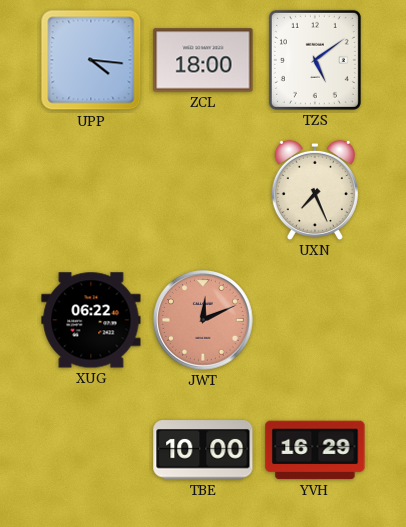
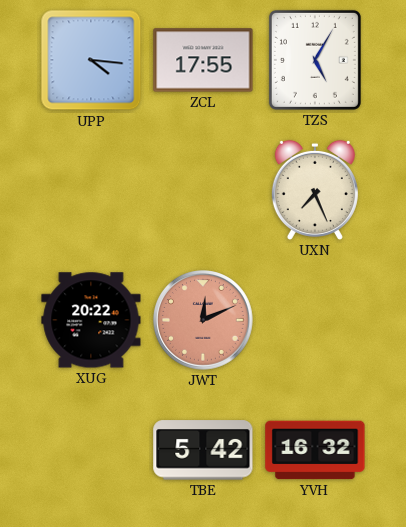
ZCL: 18:00 -> 17:55
TZS: 5:09 -> 5:05
XUG: 06:22 -> 20:22
TBE: 10:00 -> 5:42
YVH: 16:29 -> 16:32
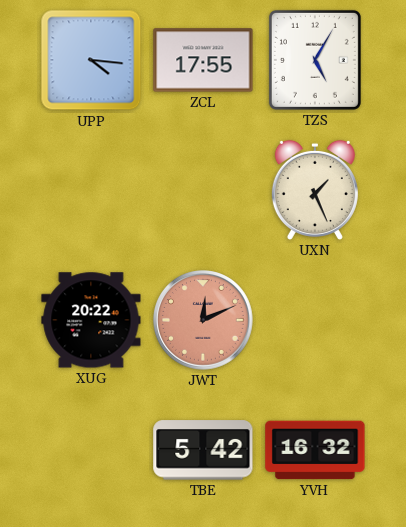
UXN: 7:26 -> 1:26
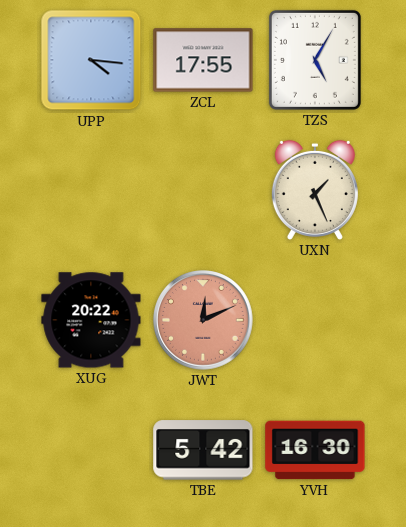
YVH: 16:32 -> 16:30
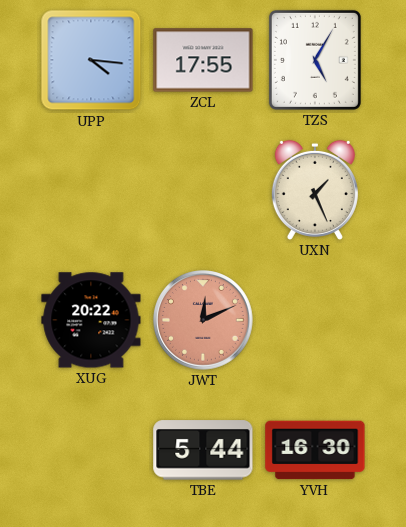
TBE: 5:42 -> 5:44
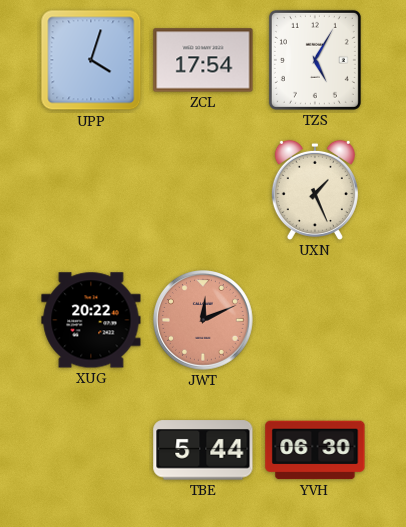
UPP: 4:16 -> 4:03
ZCL: 17:55 -> 17:54
YVH: 16:30 -> 06:30
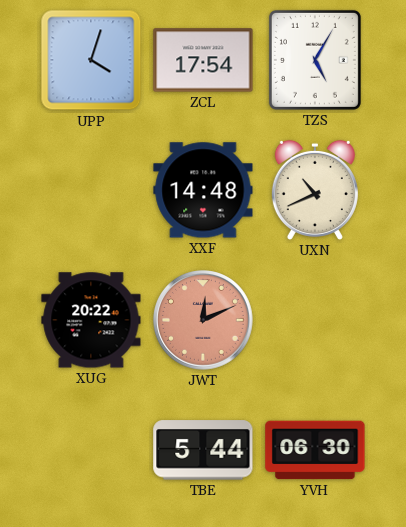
XXF: none -> 14:48
UXN: 1:26 -> 10:41
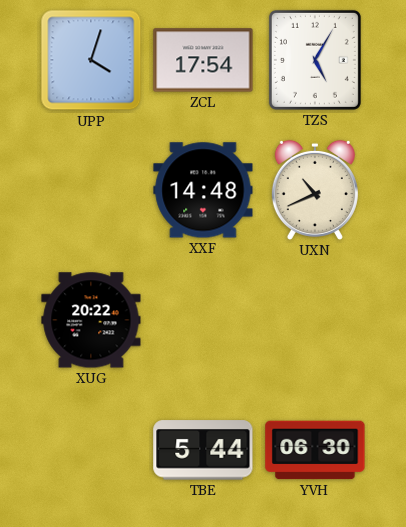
JWT: 12:11 -> none
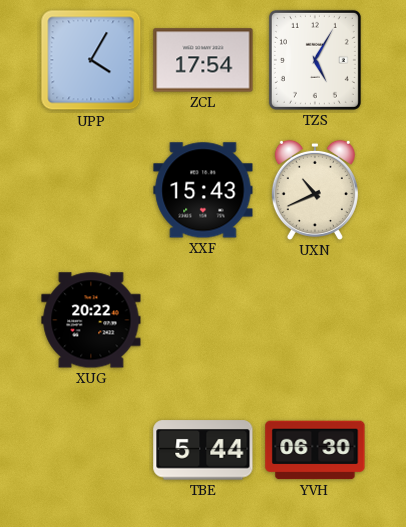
UPP: 4:03 -> 4:05
XXF: 14:48 -> 15:43
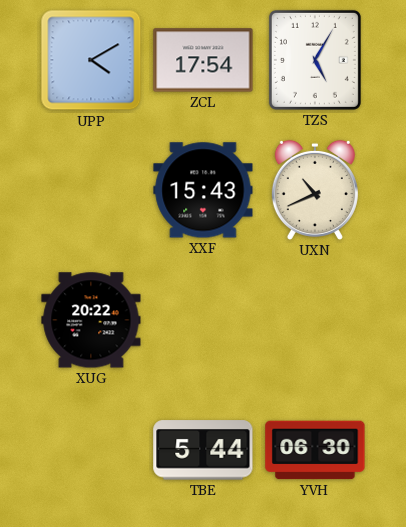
UPP: 4:05 -> 4:10
